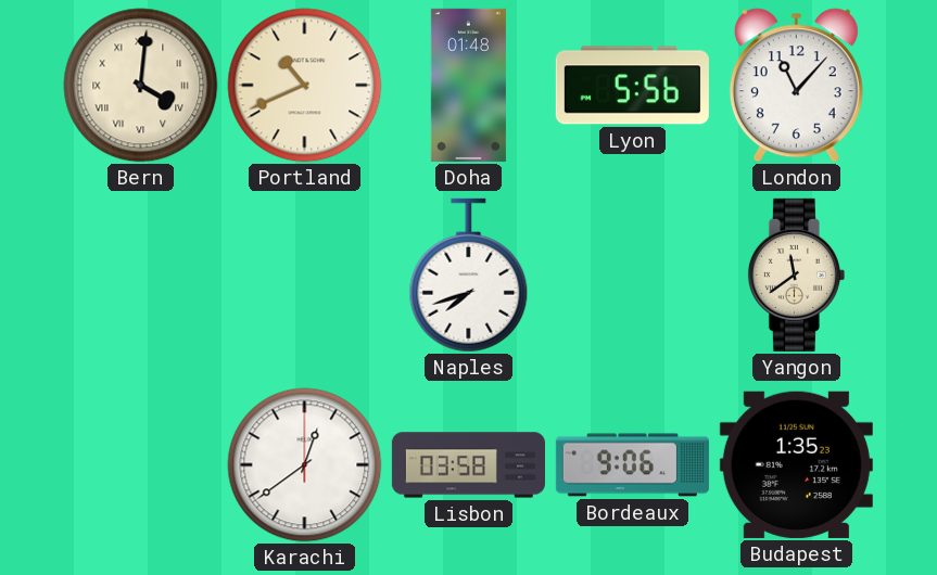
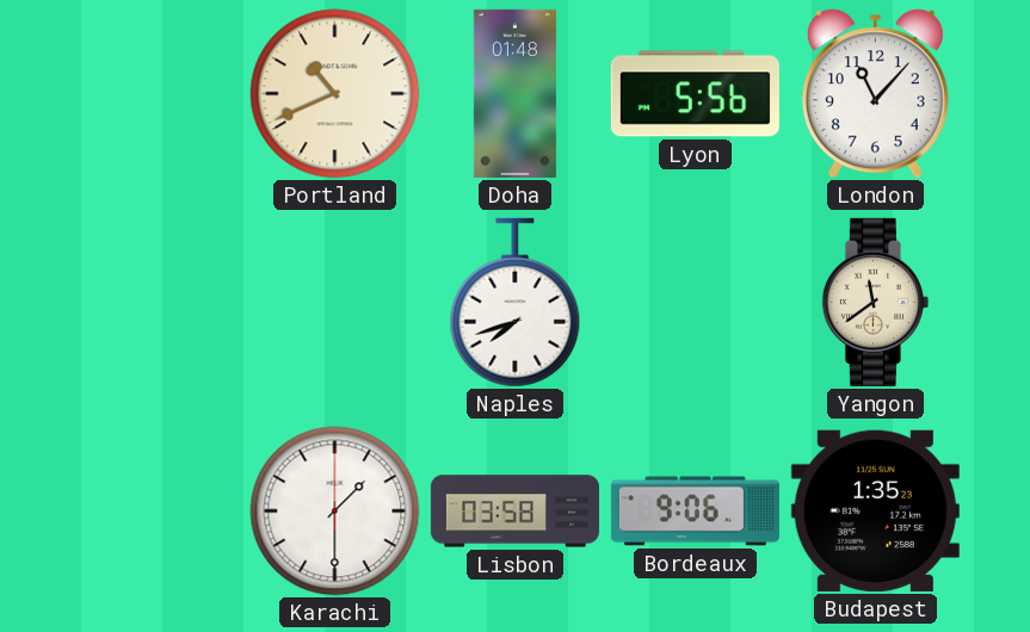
Bern: 4:01 -> none
Karachi: 12:39 -> 1:30
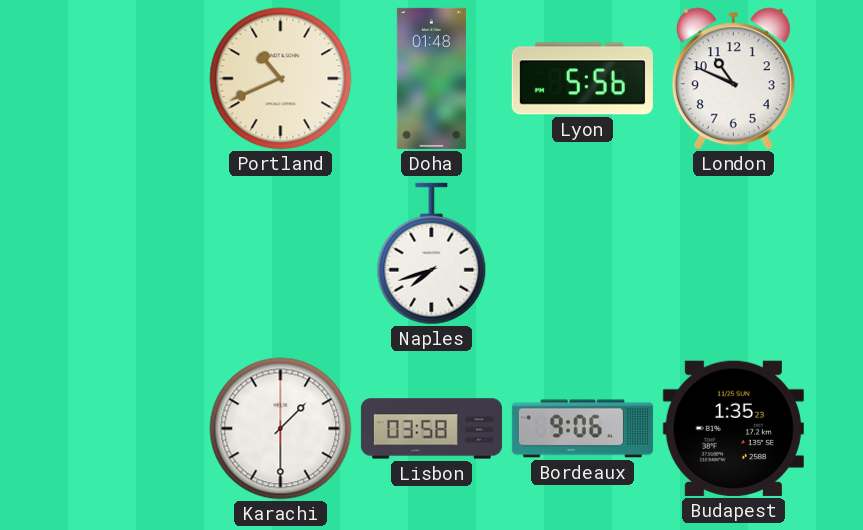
London: 11:07 -> 10:49
Yangon: 11:39 -> none
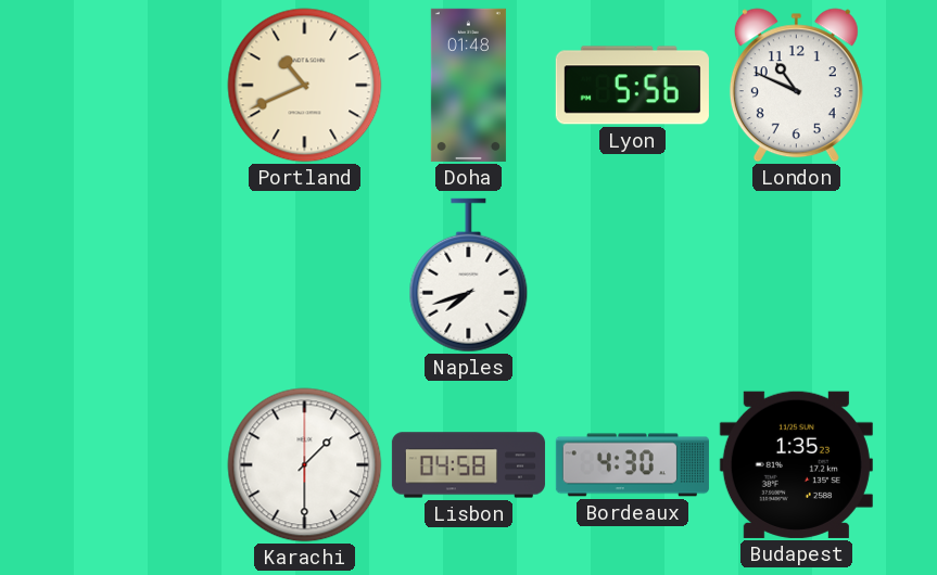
Lisbon: 03:58 -> 04:58
Bordeaux: 9:06 -> 4:30
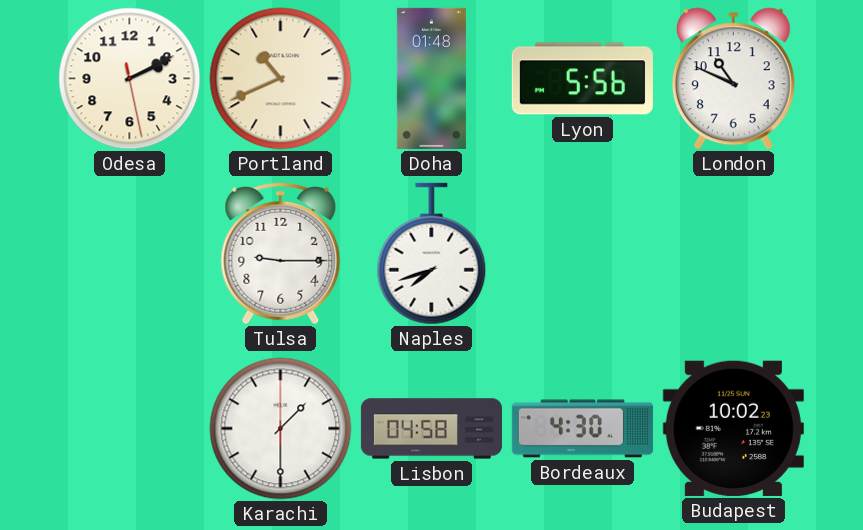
Odesa: none -> 2:10
Tulsa: none -> 9:15
Budapest: 1:35 -> 10:02
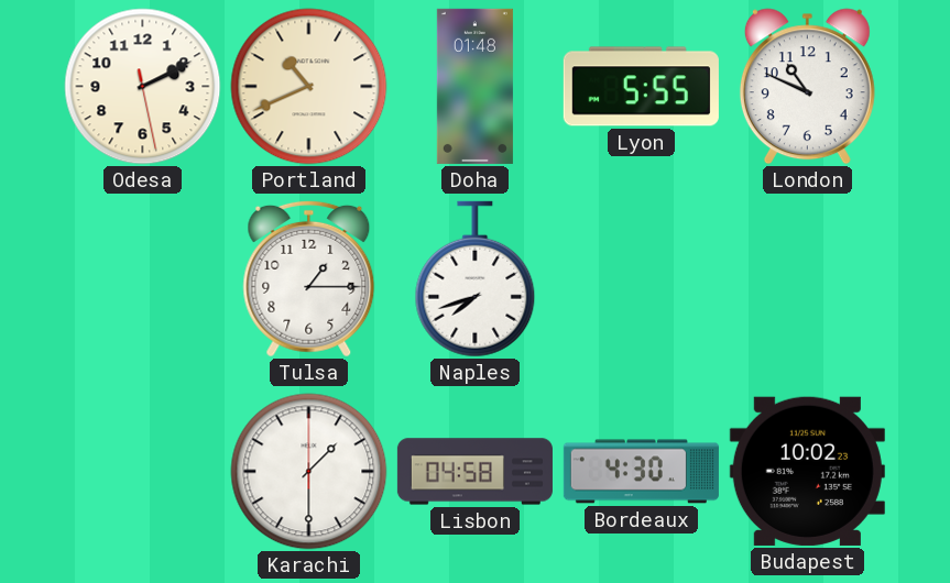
Lyon: 5:56 -> 5:55
Tulsa: 9:15 -> 1:15
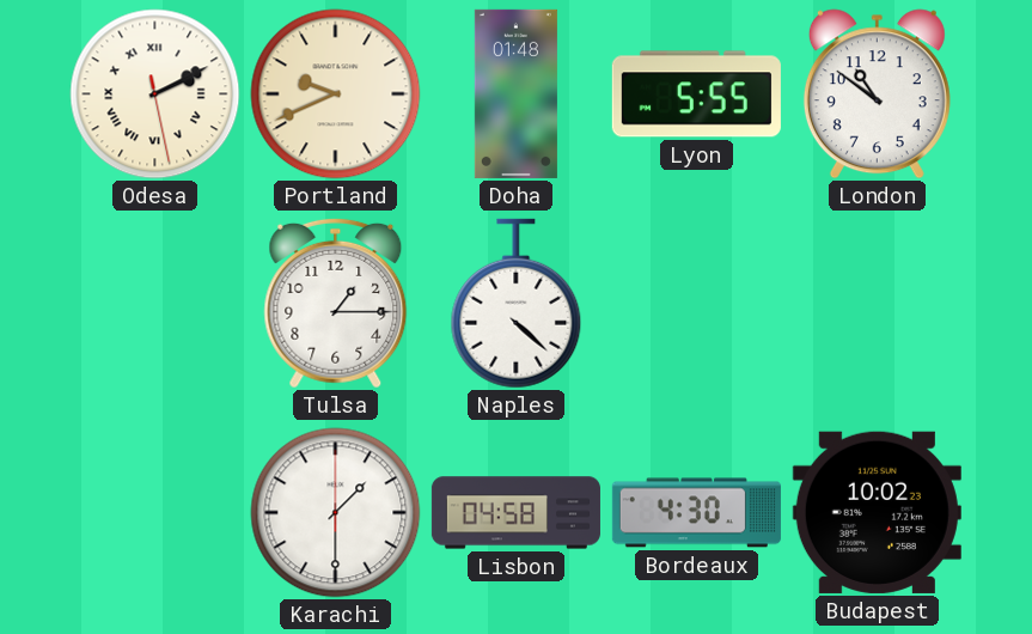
Odesa numerals: Arabic -> Roman
Portland: 10:41 -> 9:41
London: 10:49 -> 10:51
Naples: 7:42 -> 4:22
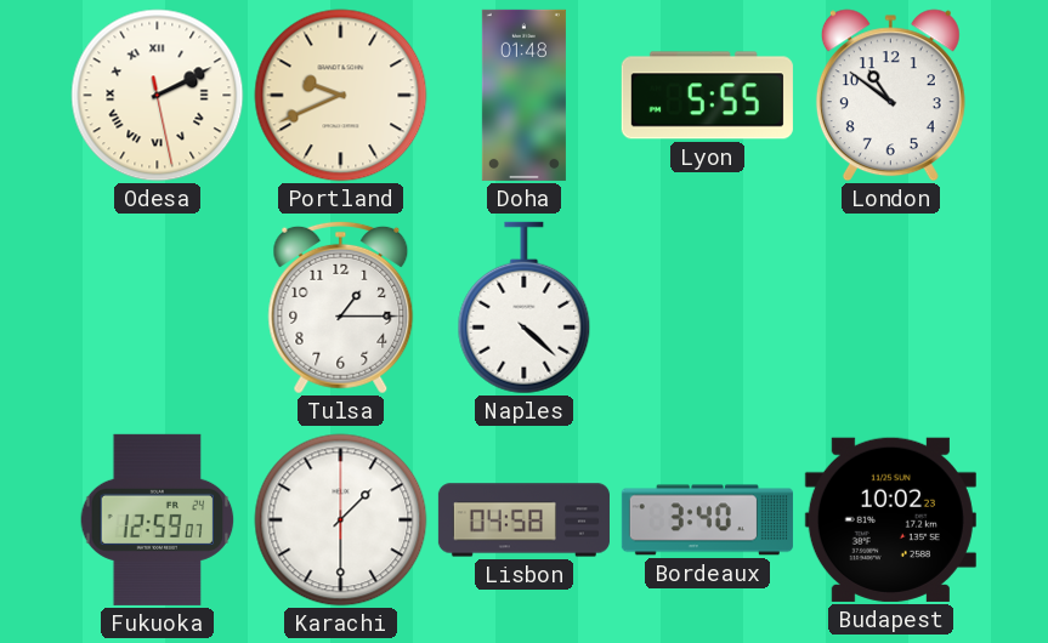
Fukuoka: none -> 12:59
Bordeaux: 4:30 -> 3:40
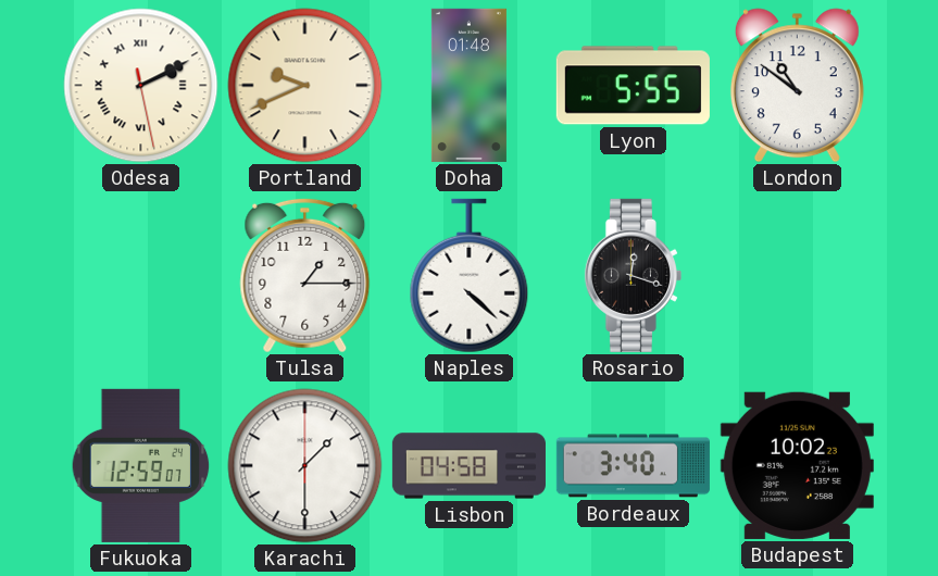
Rosario: none -> 12:18
